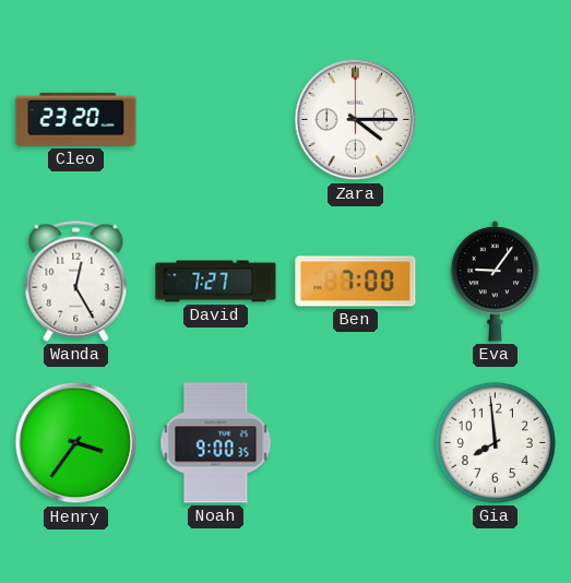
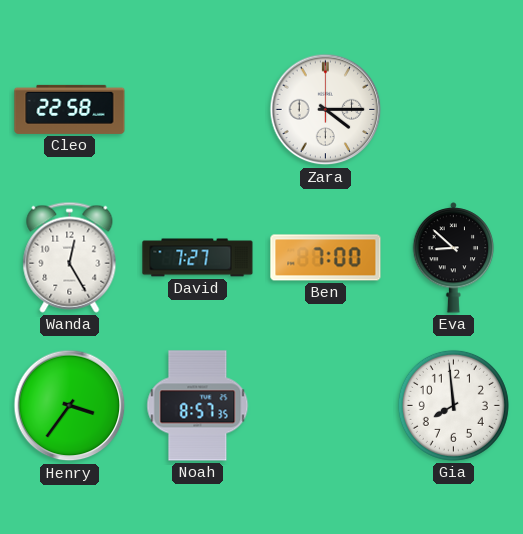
Cleo: 23:20 -> 22:58
Eva: 9:06 -> 8:52
Noah: 9:00 -> 8:57
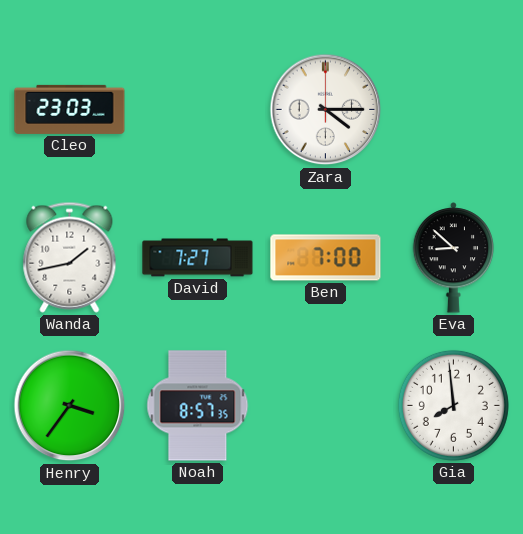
Cleo: 22:58 -> 23:03
Wanda: 12:25 -> 1:43
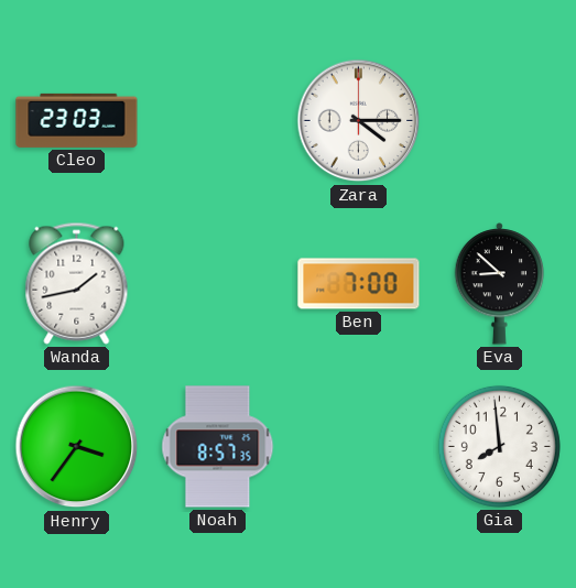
David: 7:27 -> none
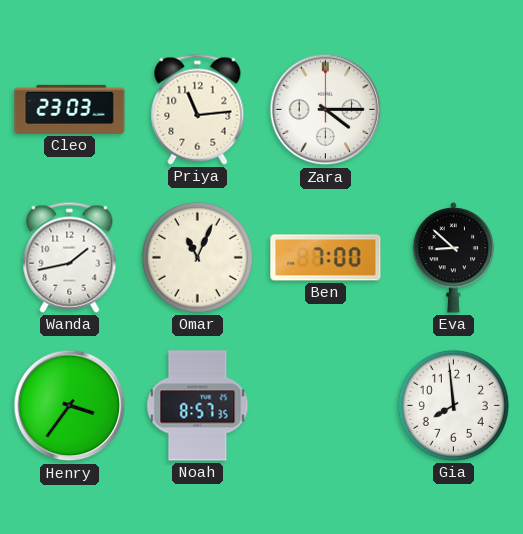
Priya: none -> 11:14
Omar: none -> 11:04
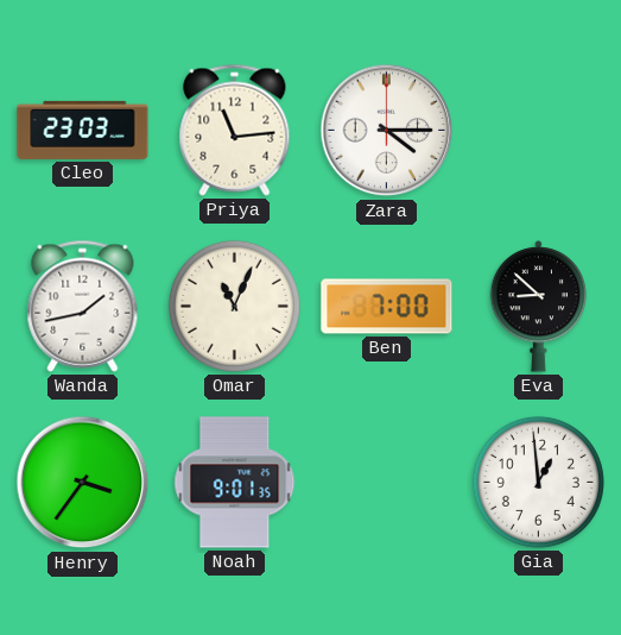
Noah: 8:57 -> 9:01
Gia: 7:59 -> 12:59
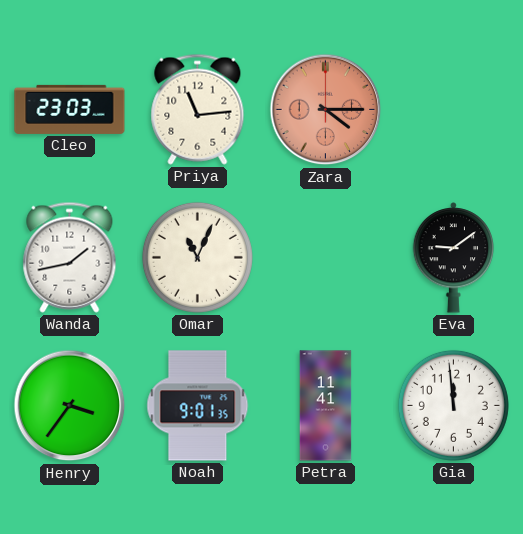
Zara dial: white -> salmon
Ben: 7:00 -> none
Eva: 8:52 -> 9:09
Petra: none -> 11:41
Gia: 12:59 -> 11:59
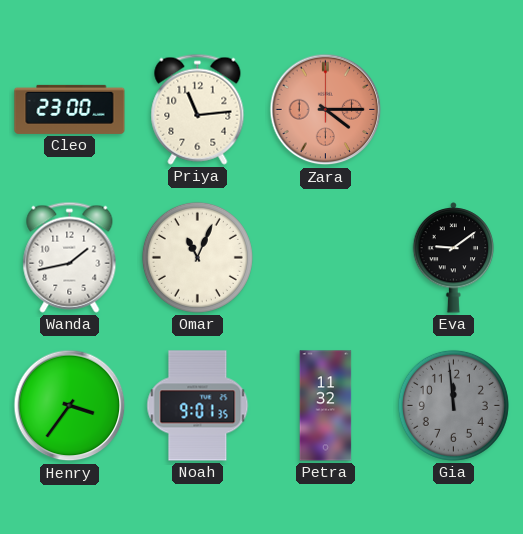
Cleo: 23:03 -> 23:00
Petra: 11:41 -> 11:32
Gia dial: white -> grey
